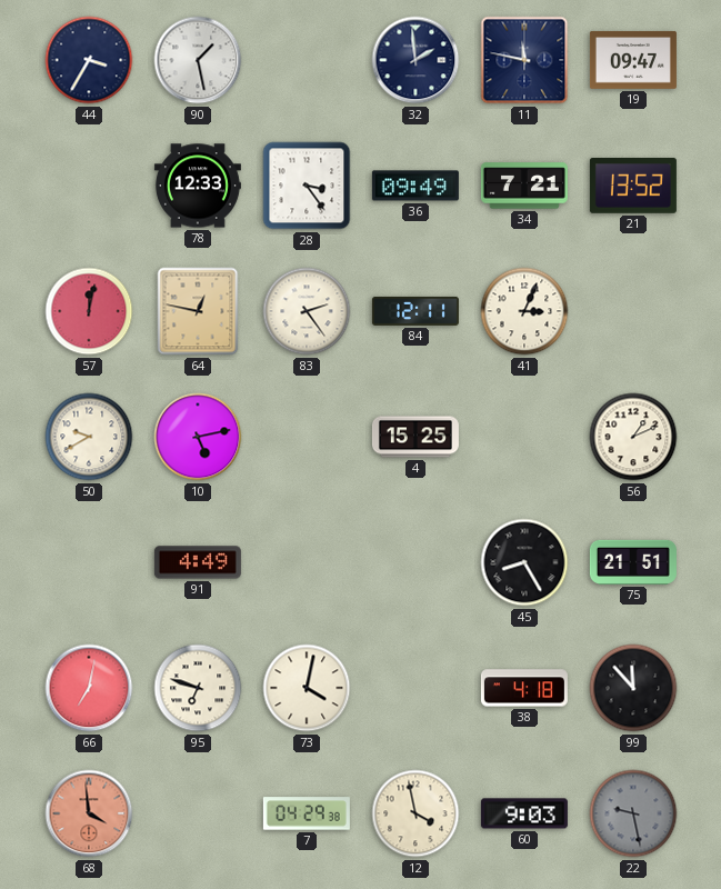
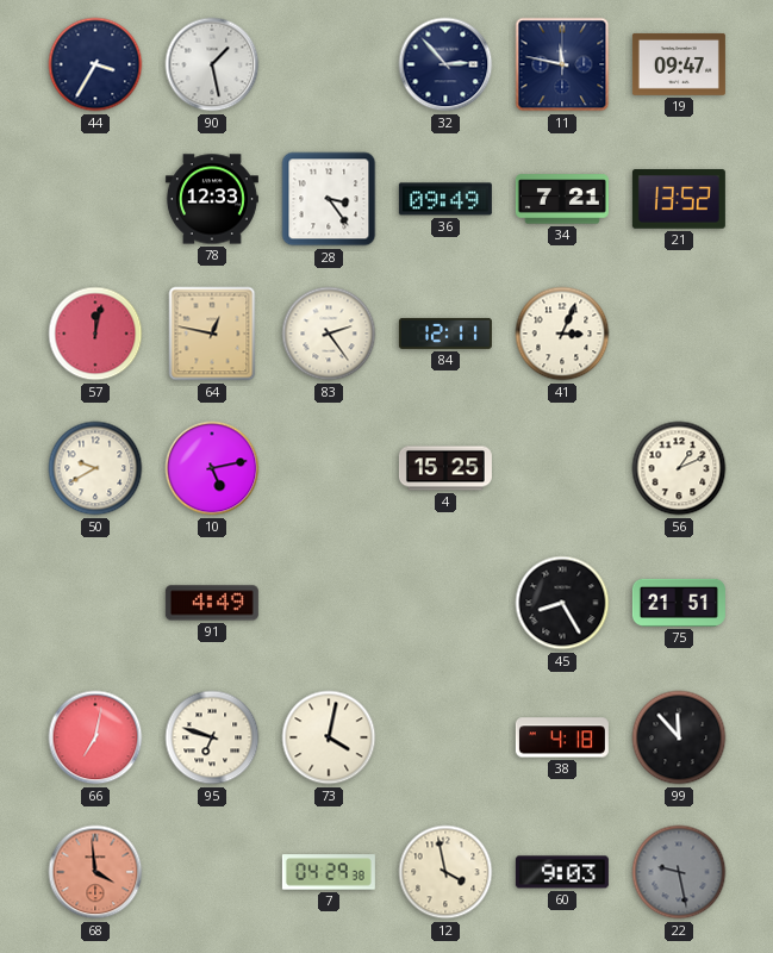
32: 1:59 -> 2:53
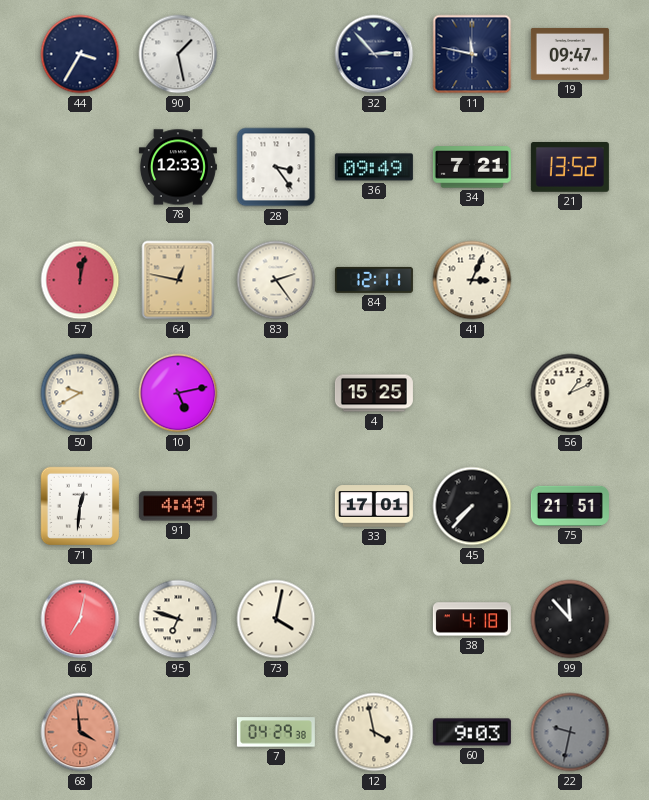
71: none -> 12:31
33: none -> 17:01
45: 8:25 -> 7:37
22: 9:28 -> 9:32
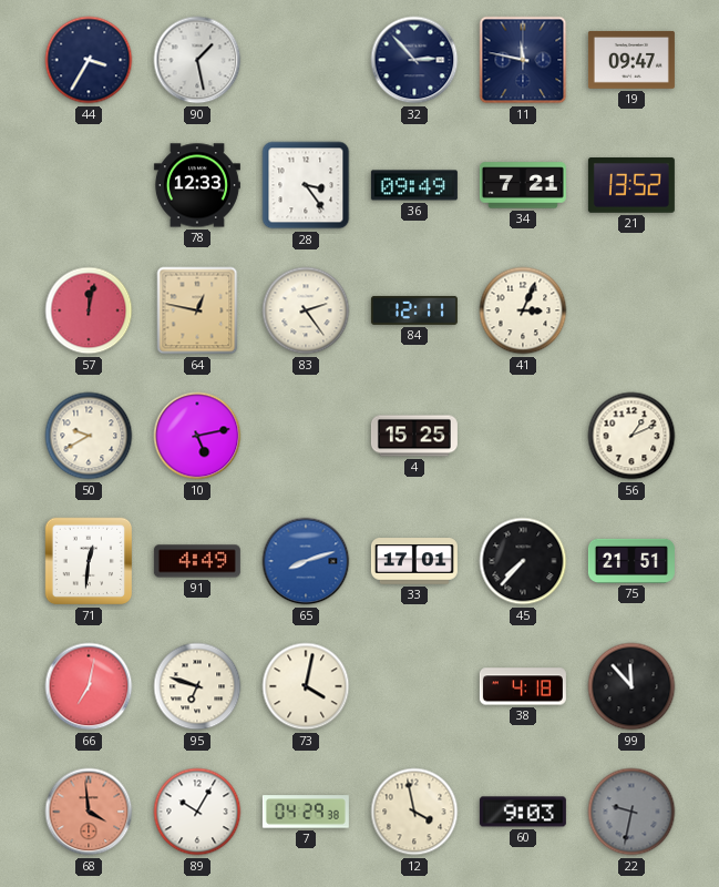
65: none -> 8:12
89: none -> 10:05
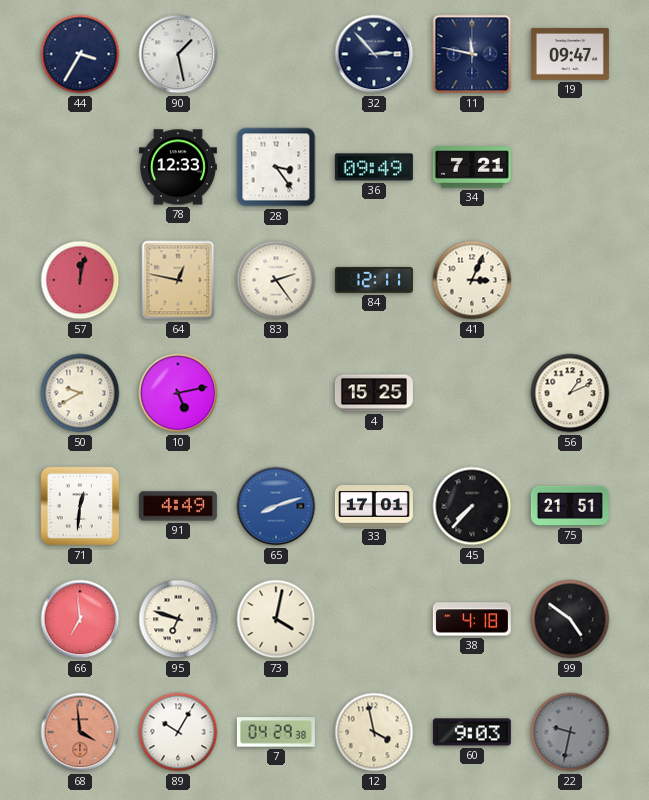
21: 13:52 -> none
66: 7:02 -> 6:59
99: 11:53 -> 4:51
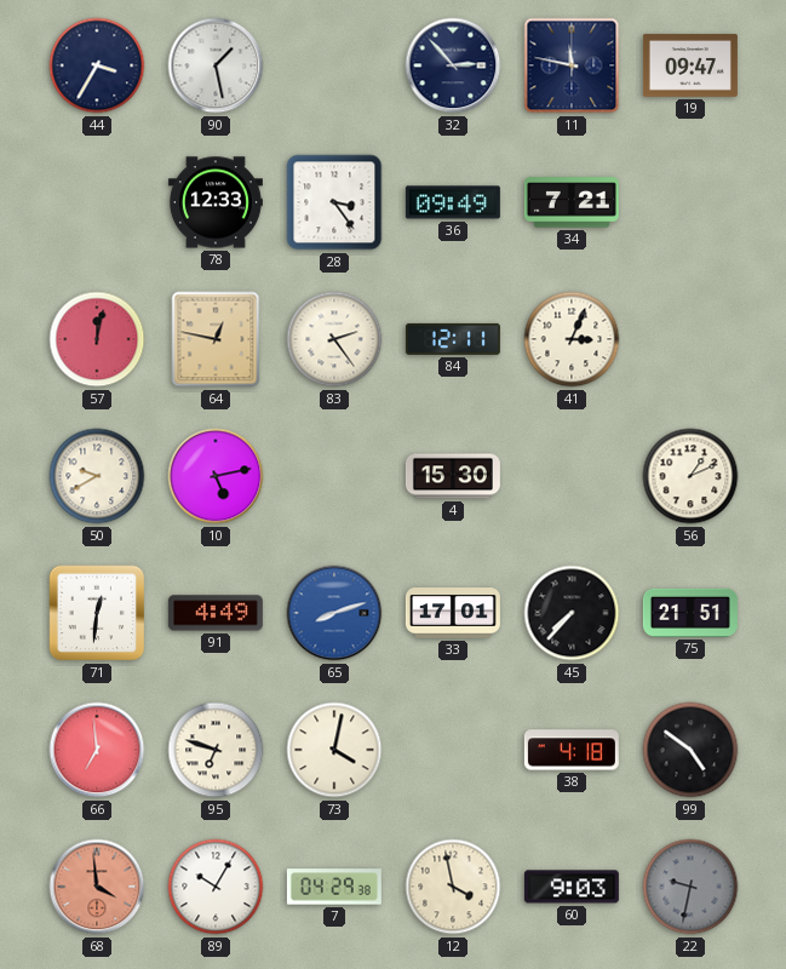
4: 15:25 -> 15:30
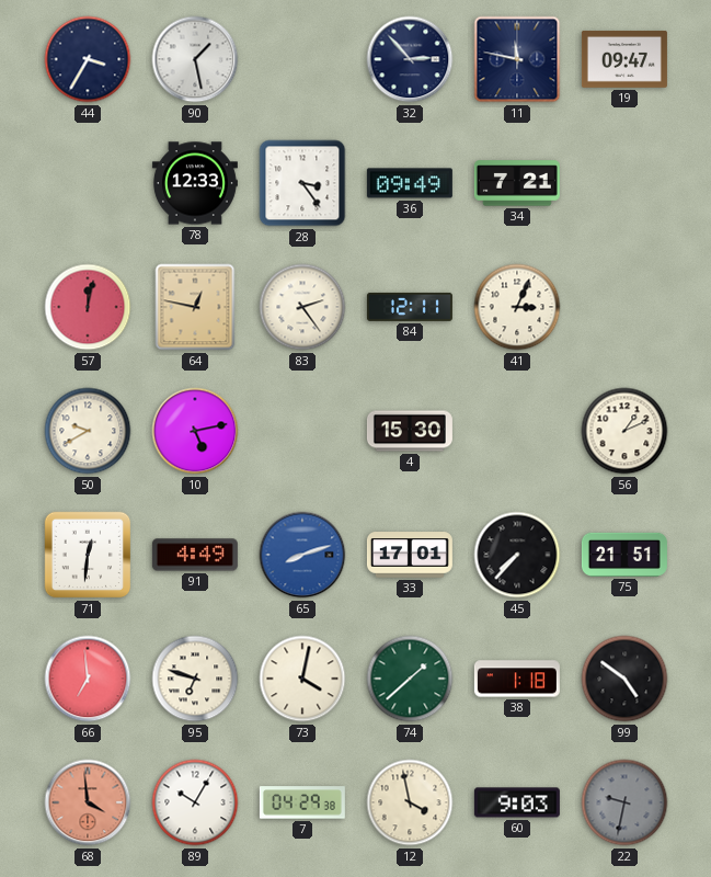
74: none -> 1:38
38: 4:18 -> 1:18
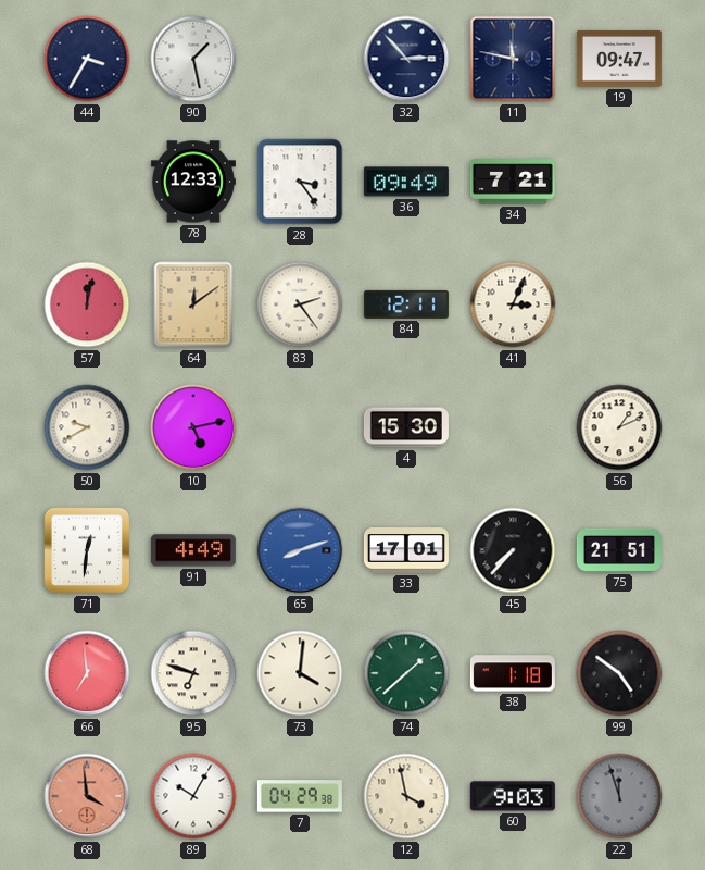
64: 12:47 -> 12:09
73: 4:02 -> 4:01
22: 9:32 -> 11:57
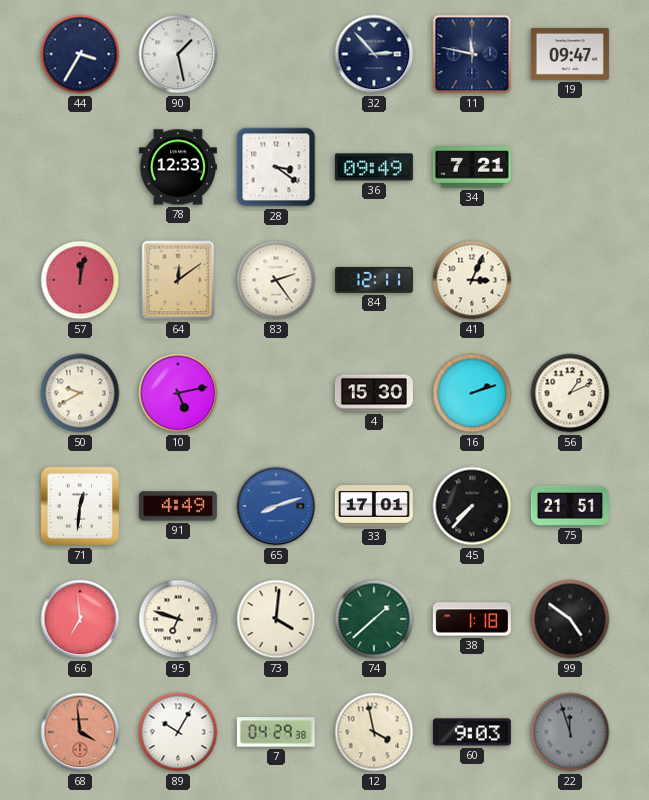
28: 3:24 -> 3:21
16: none -> 2:12
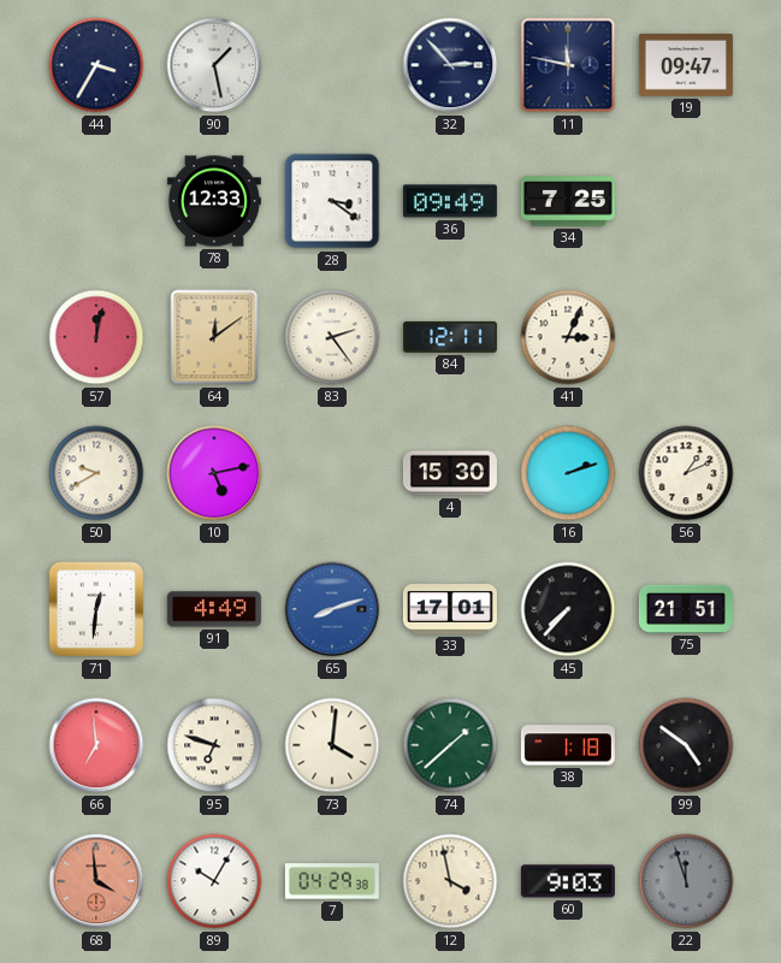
34: 7:21 -> 7:25
